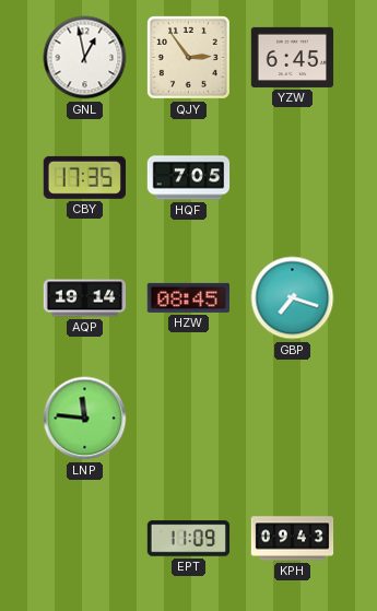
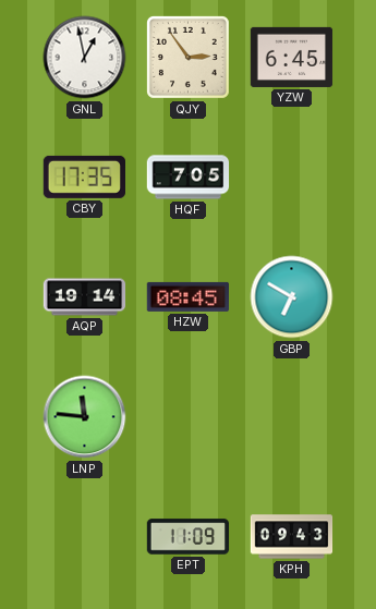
GBP: 7:18 -> 6:50
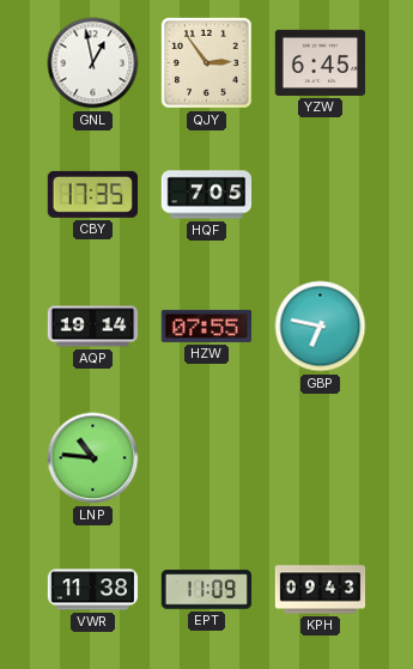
HZW: 08:45 -> 07:55
GBP: 6:50 -> 6:47
LNP: 11:46 -> 10:46
VWR: none -> 11:38
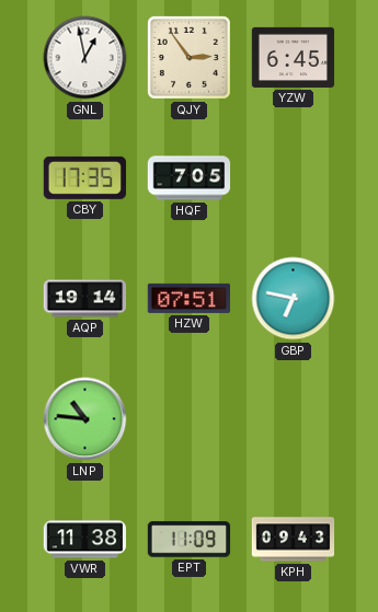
HZW: 07:55 -> 07:51
